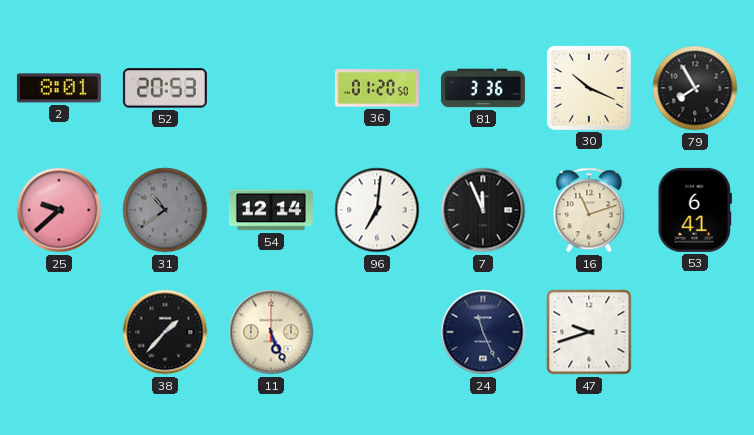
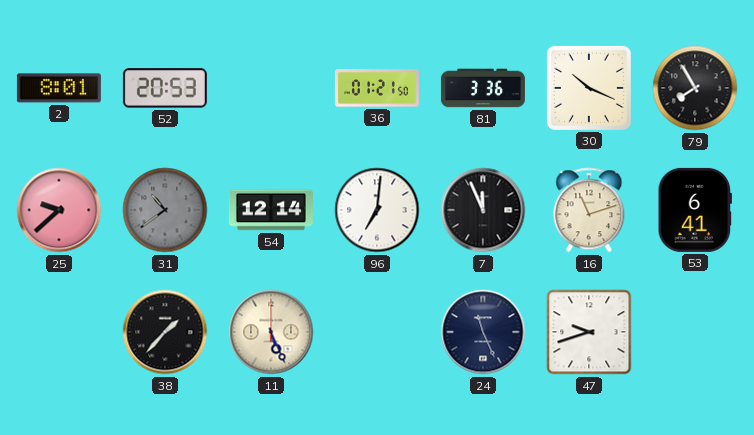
36: 01:20 -> 01:21
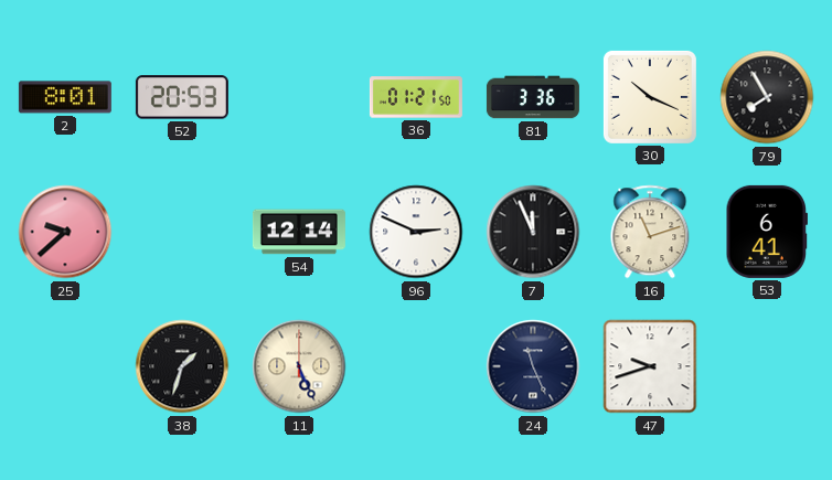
31: 10:39 -> none
96: 7:01 -> 2:49
38: 1:37 -> 1:33
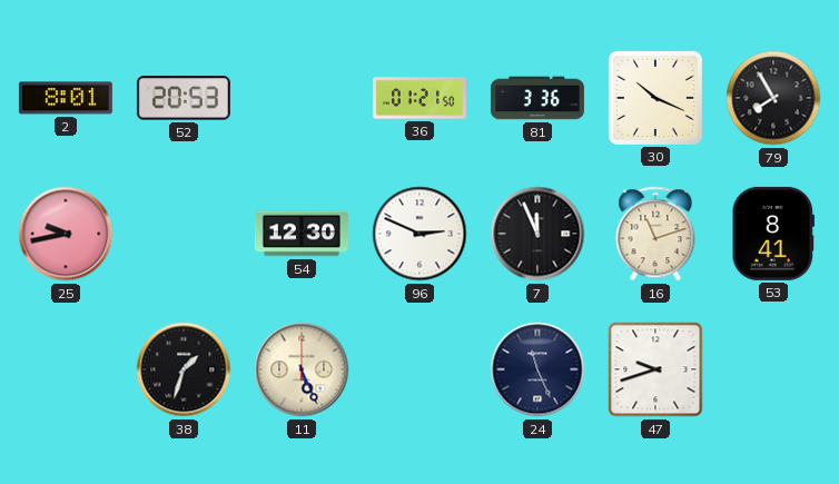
25: 9:38 -> 9:43
54: 12:14 -> 12:30
53: 6:41 -> 8:41
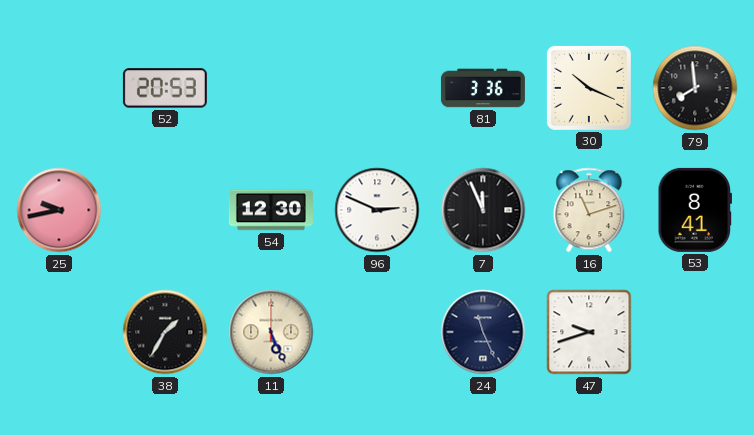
2: 8:01 -> none
36: 01:21 -> none
79: 7:55 -> 7:59
38: 1:33 -> 1:35
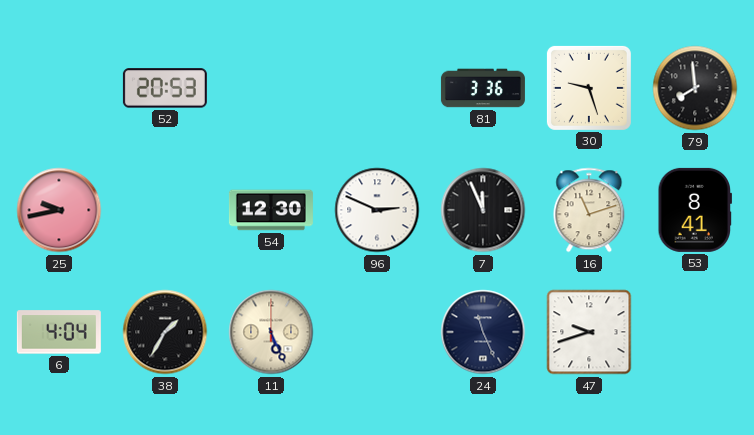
30: 10:19 -> 9:27
6: none -> 4:04
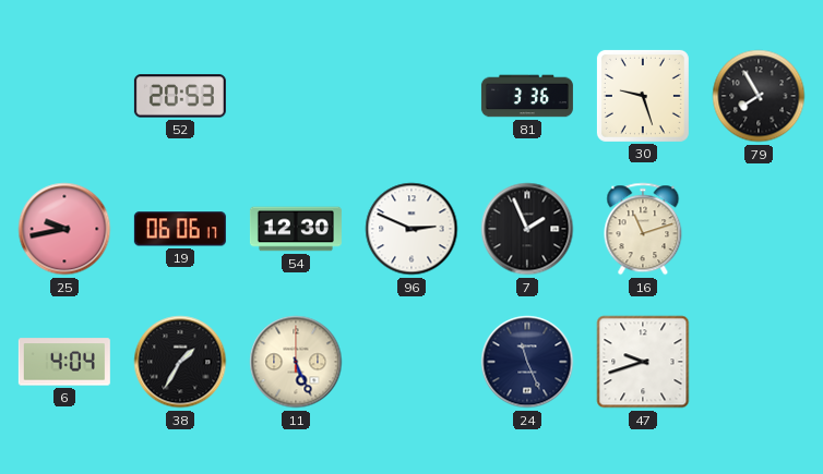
79: 7:59 -> 7:55
19: none -> 06:06
7: 11:56 -> 1:56
53: 8:41 -> none
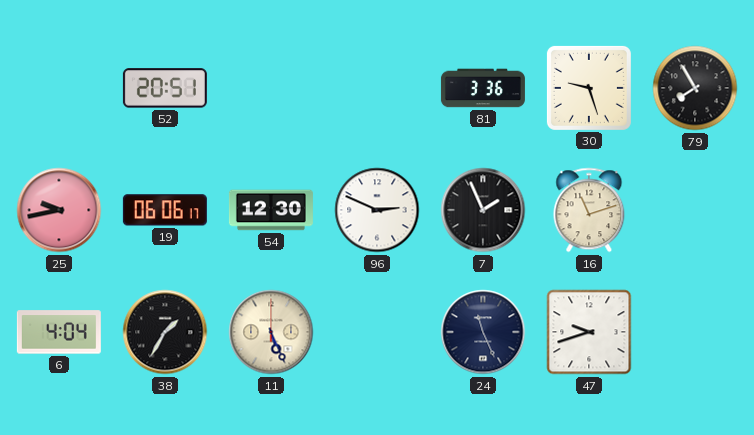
52: 20:53 -> 20:51
